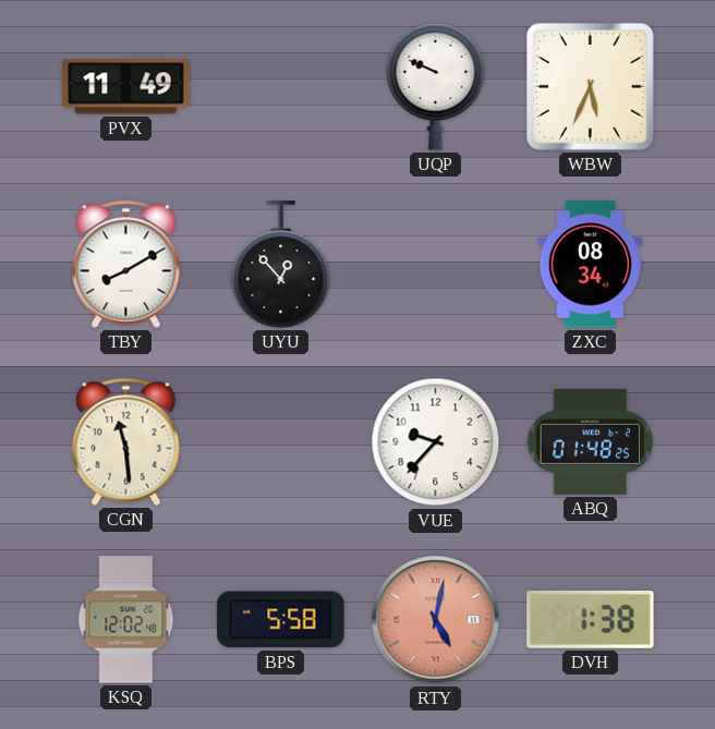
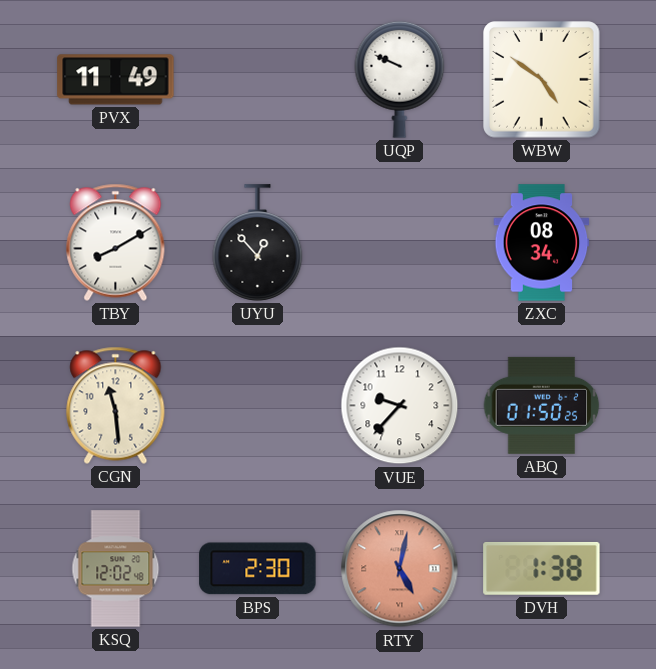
WBW: 5:34 -> 4:51
ABQ: 01:48 -> 01:50
BPS: 5:58 -> 2:30
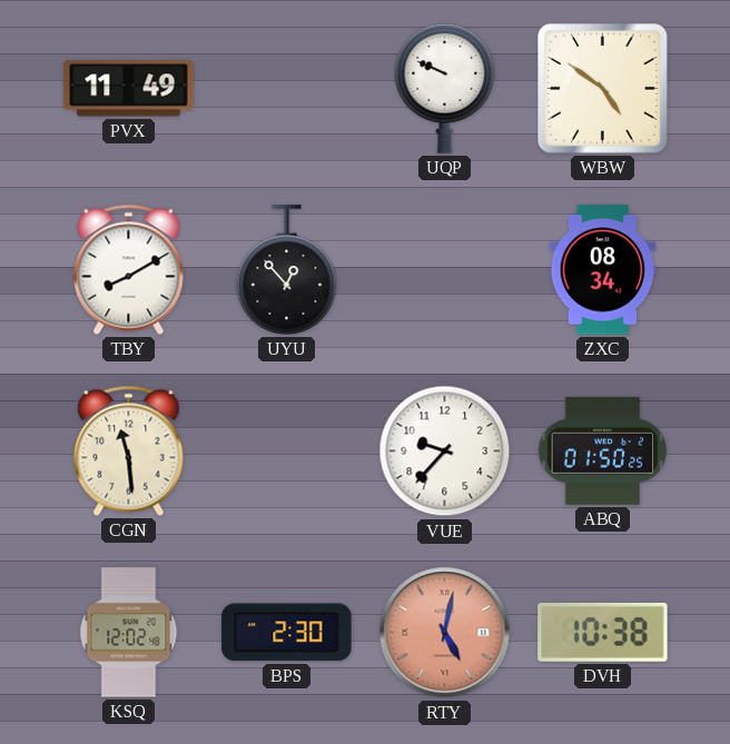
DVH: 1:38 -> 10:38
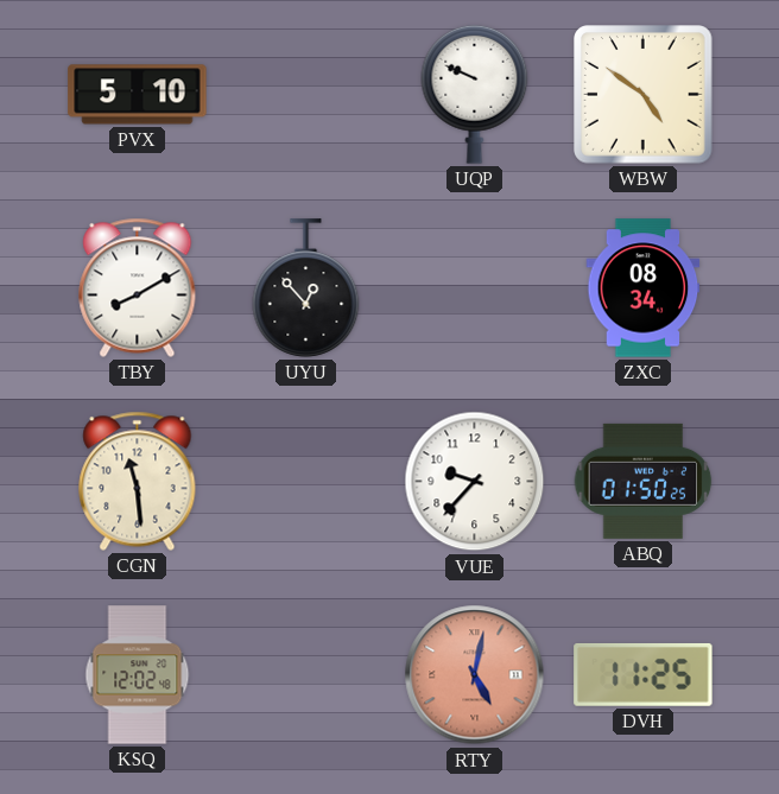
PVX: 11:49 -> 5:10
BPS: 2:30 -> none
DVH: 10:38 -> 11:25
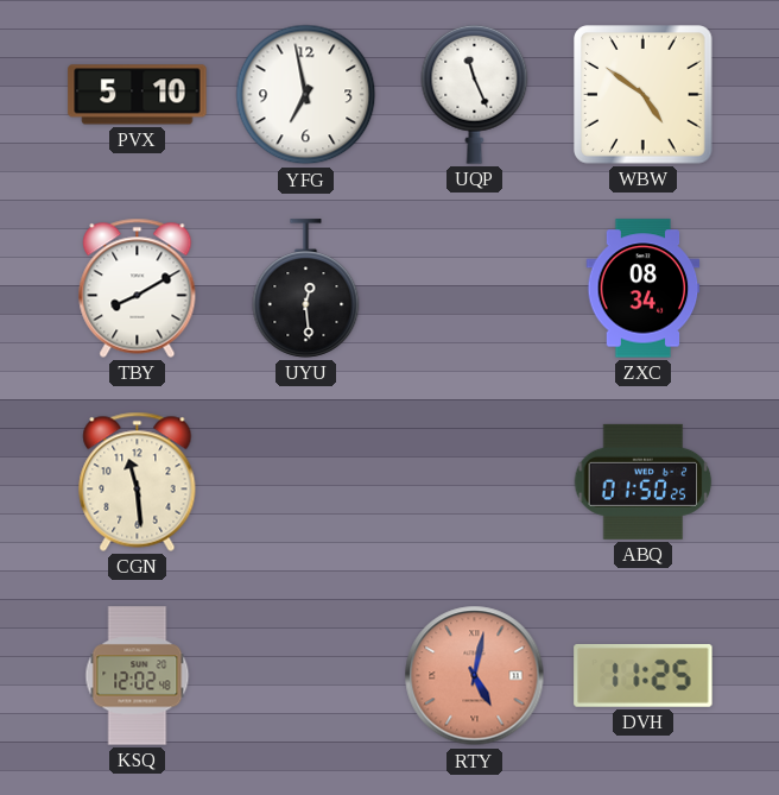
YFG: none -> 6:58
UQP: 9:49 -> 11:26
UYU: 12:53 -> 12:29
VUE: 9:37 -> none
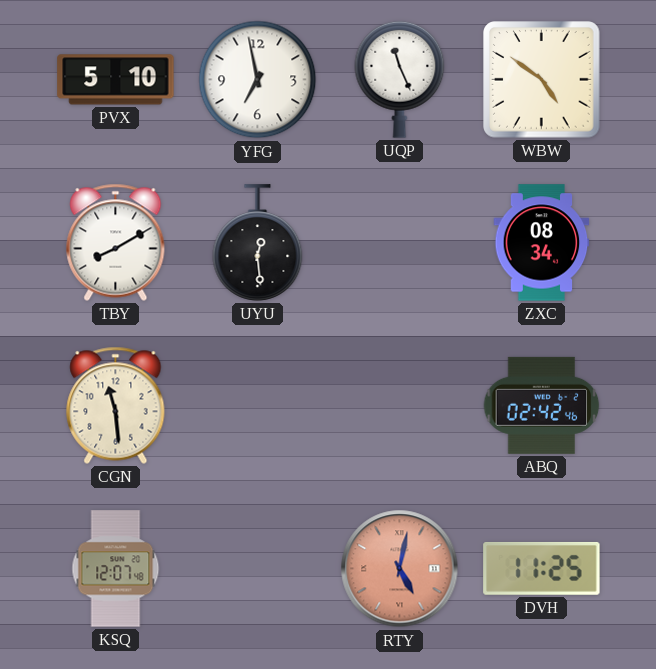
ABQ: 01:50 -> 02:42
KSQ: 12:02 -> 12:07
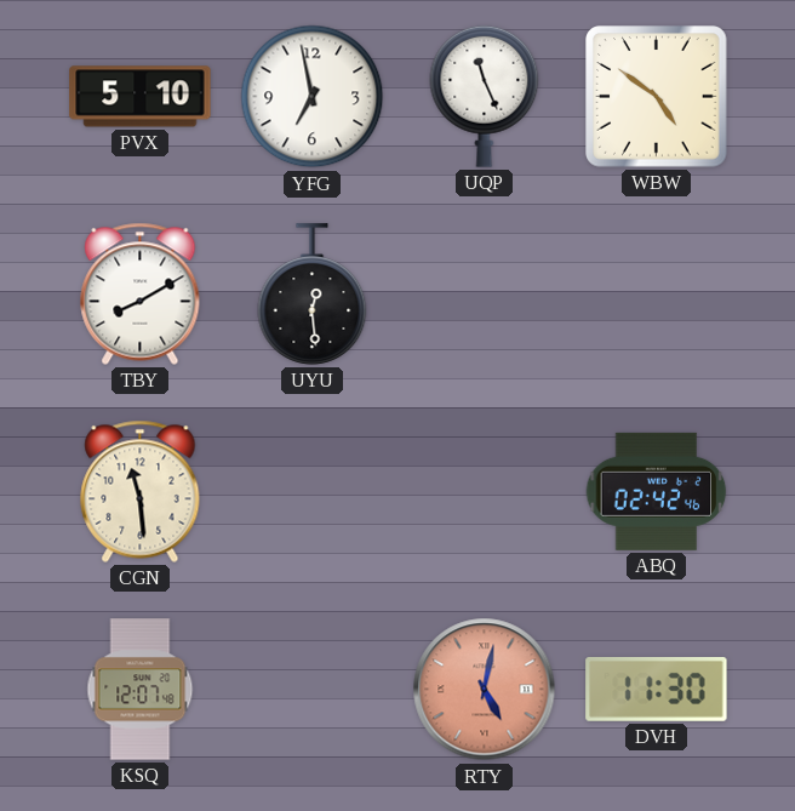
ZXC: 08:34 -> none
DVH: 11:25 -> 11:30
